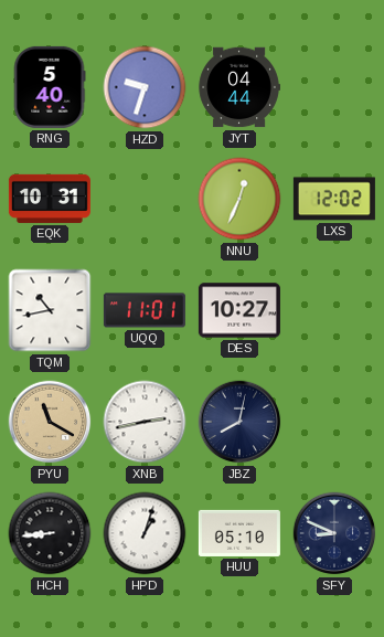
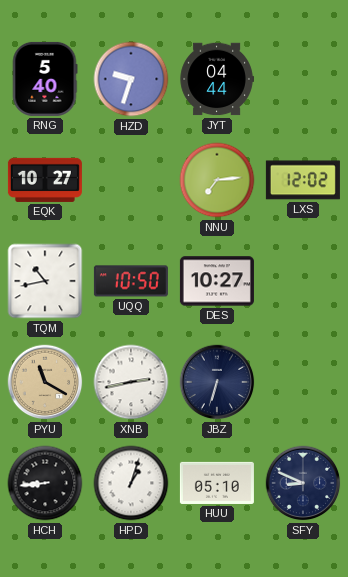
EQK: 10:31 -> 10:27
NNU: 12:34 -> 7:14
UQQ: 11:01 -> 10:50
JBZ: 8:02 -> 6:33
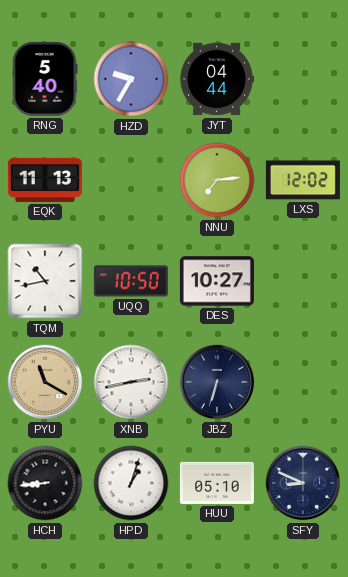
HZD: 9:33 -> 9:35
EQK: 10:27 -> 11:13
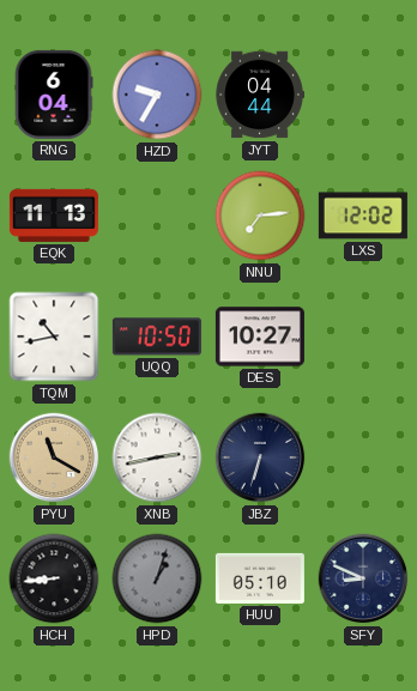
RNG: 5:40 -> 6:04
HPD dial: white -> grey
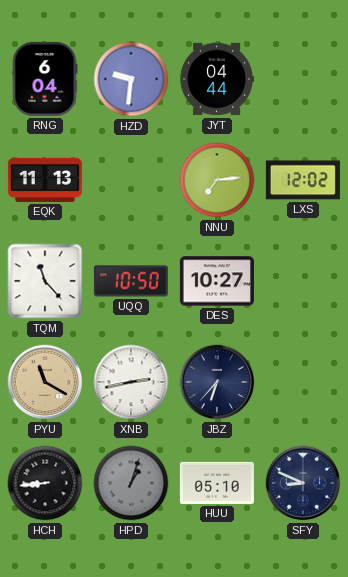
HZD: 9:35 -> 9:31
TQM: 10:43 -> 11:23
JBZ: 6:33 -> 6:37
